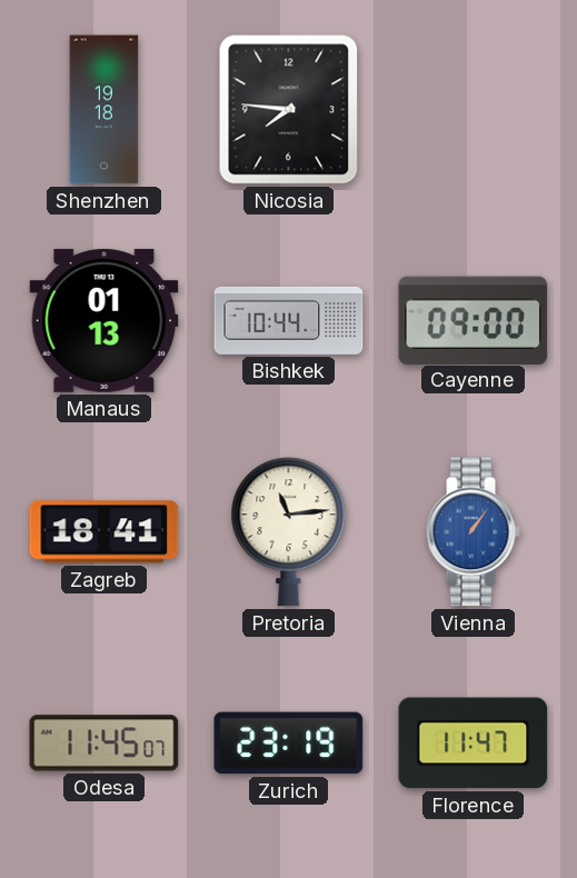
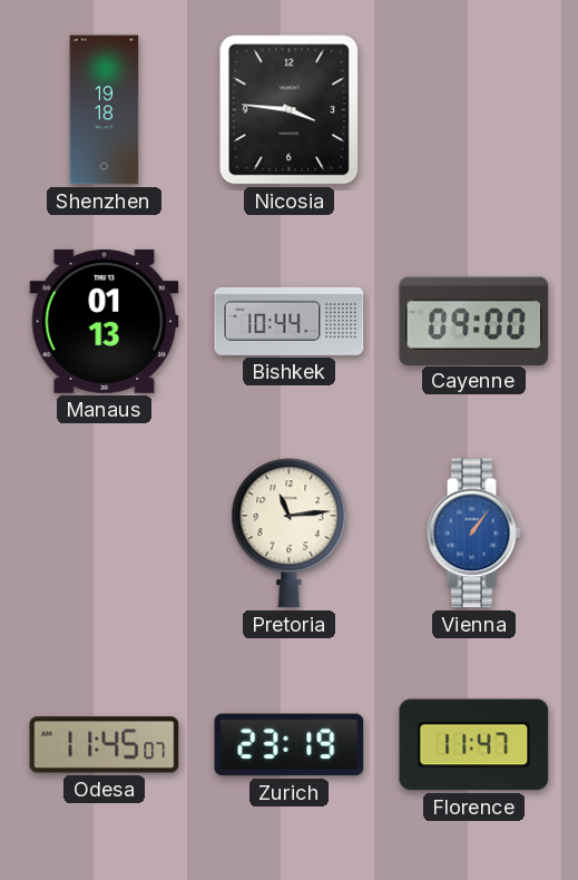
Nicosia: 7:46 -> 3:46
Zagreb: 18:41 -> none
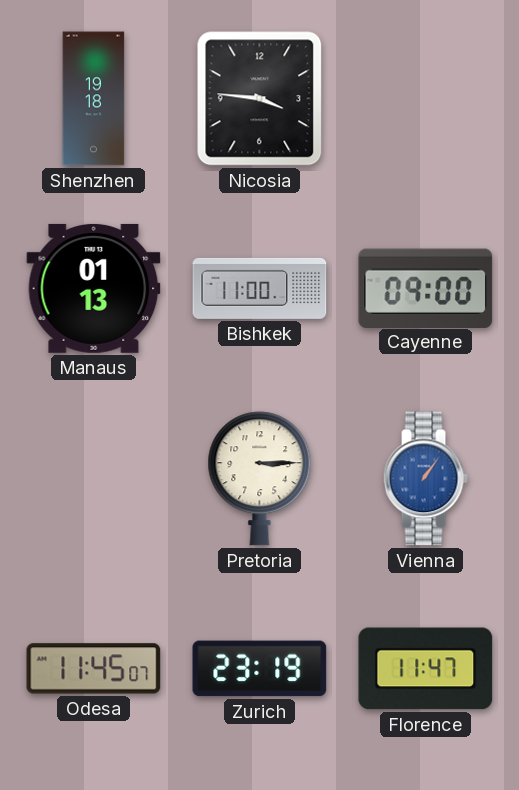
Bishkek: 10:44 -> 11:00
Pretoria: 11:14 -> 3:15
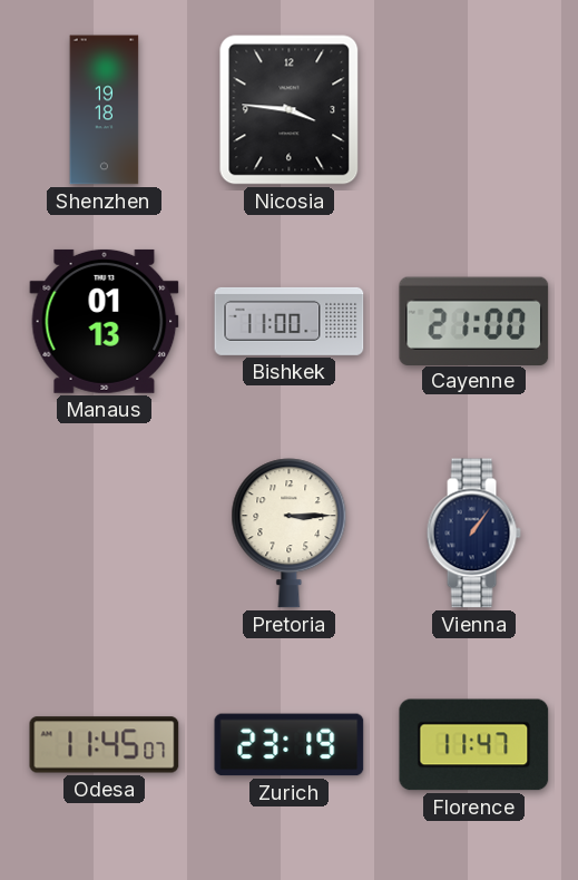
Cayenne: 09:00 -> 21:00
Vienna dial: blue -> navy
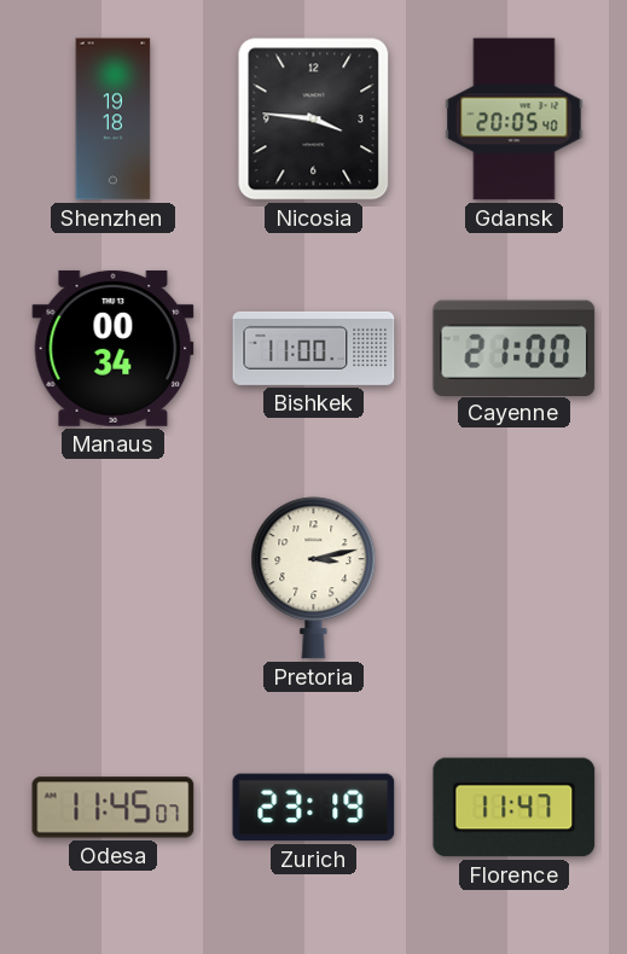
Gdansk: none -> 20:05
Manaus: 01:13 -> 00:34
Pretoria: 3:15 -> 3:13
Vienna: 1:06 -> none
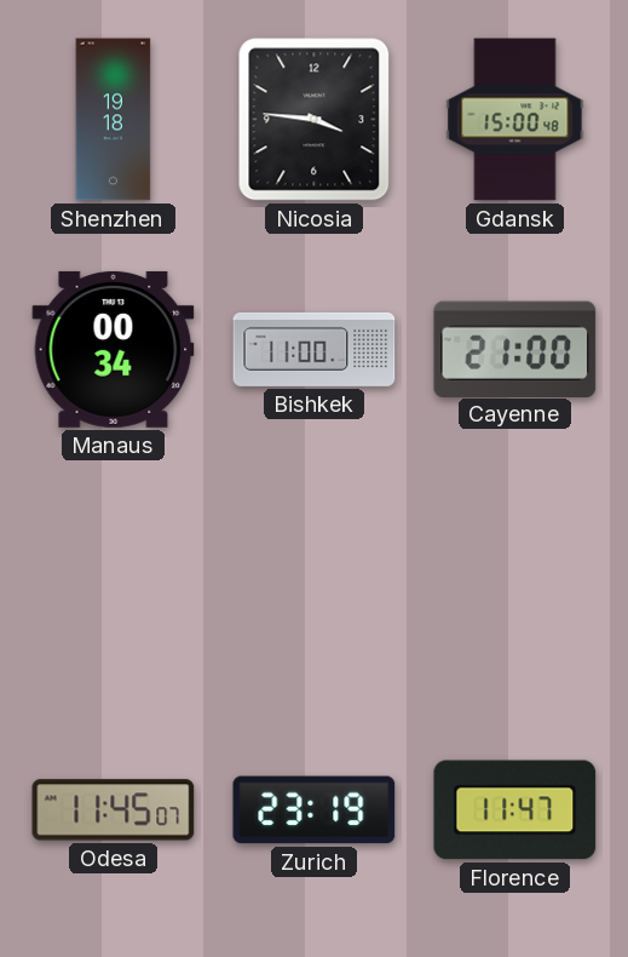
Gdansk: 20:05 -> 15:00
Pretoria: 3:13 -> none
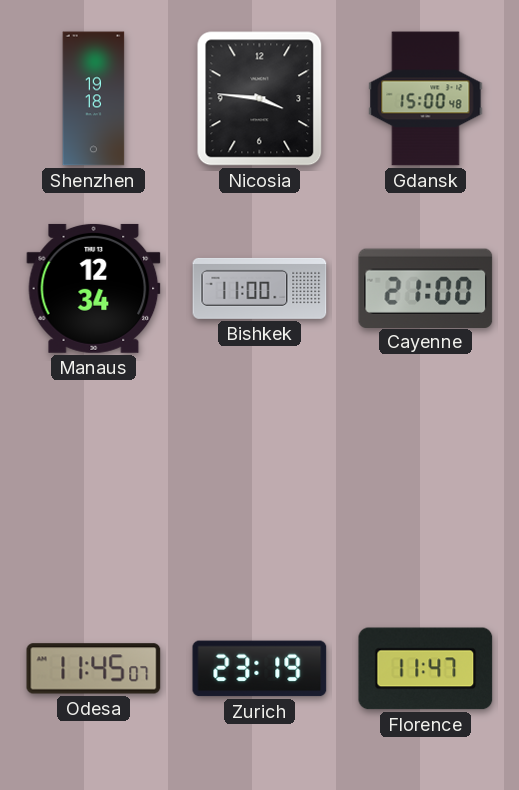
Manaus: 00:34 -> 12:34
